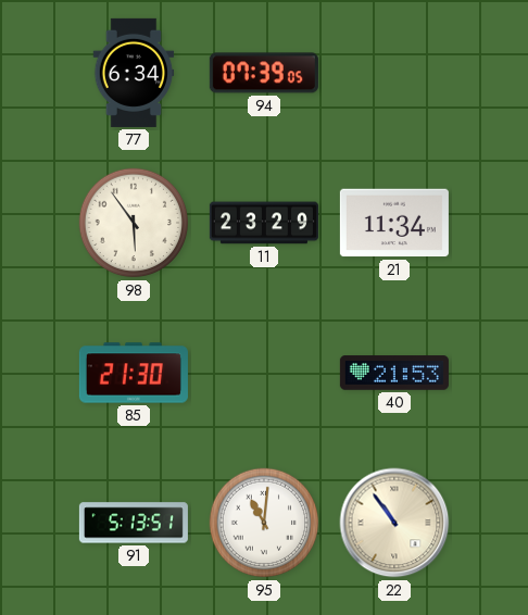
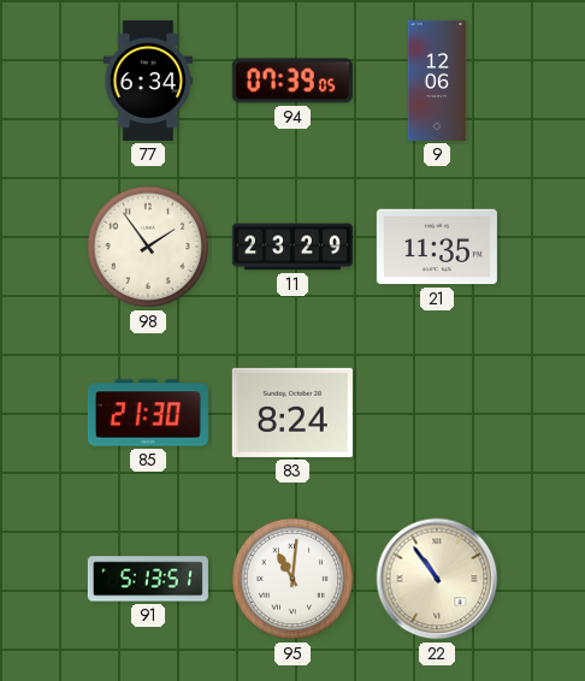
9: none -> 12:06
98: 5:54 -> 1:54
21: 11:34 -> 11:35
83: none -> 8:24
40: 21:53 -> none
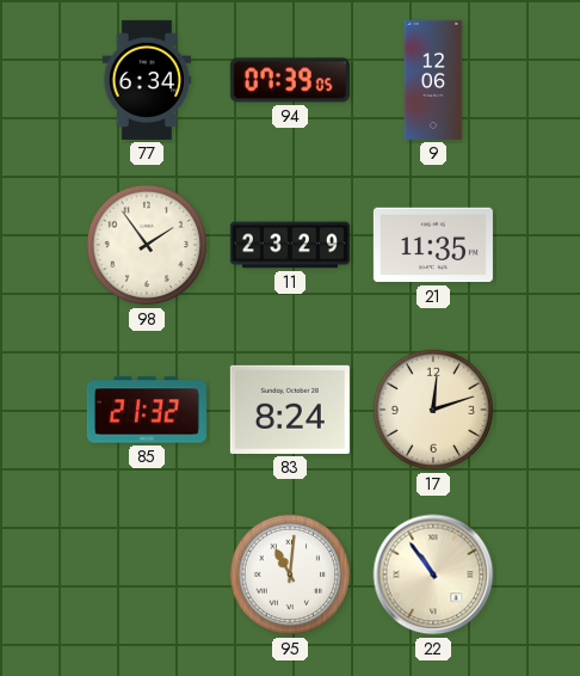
85: 21:30 -> 21:32
17: none -> 12:12
91: 5:13 -> none
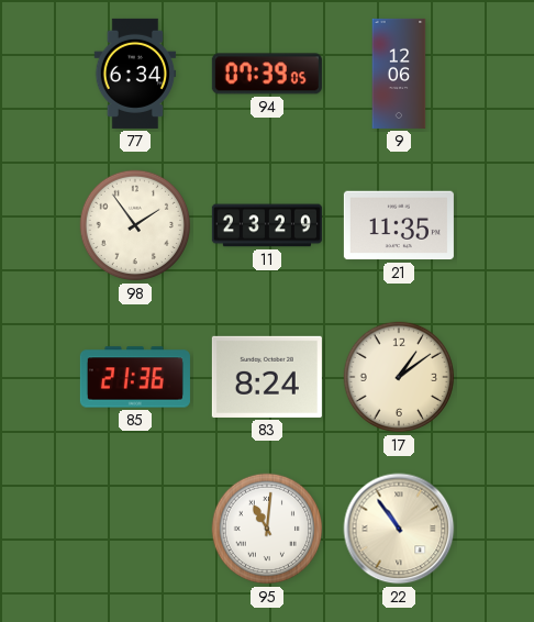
85: 21:32 -> 21:36
17: 12:12 -> 1:09
